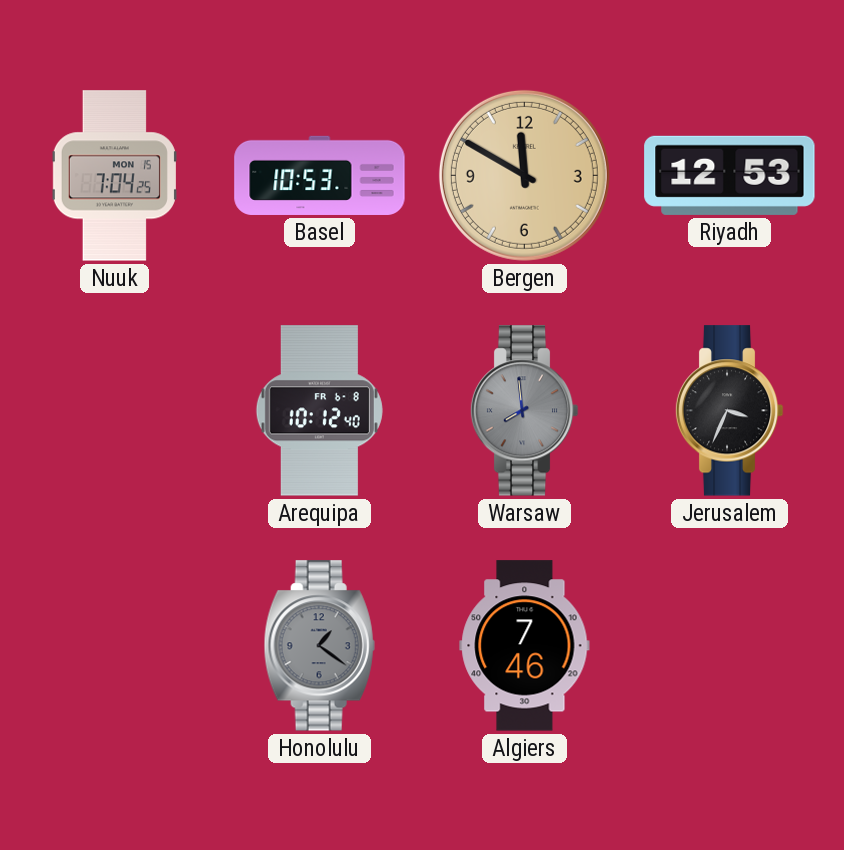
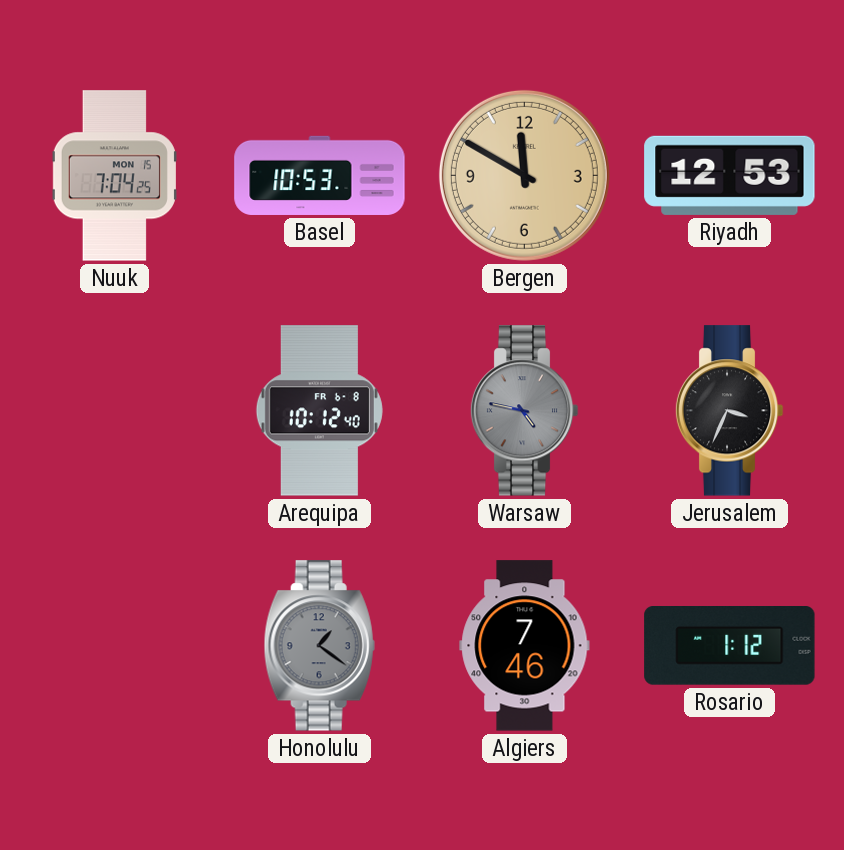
Warsaw: 7:59 -> 4:47
Rosario: none -> 1:12
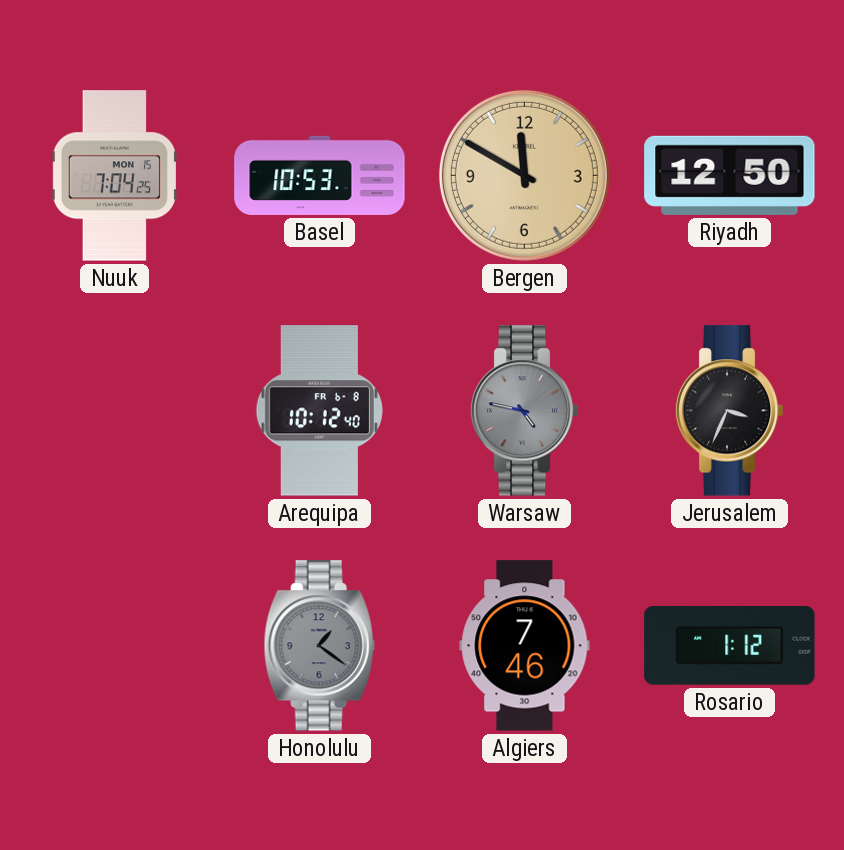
Riyadh: 12:53 -> 12:50
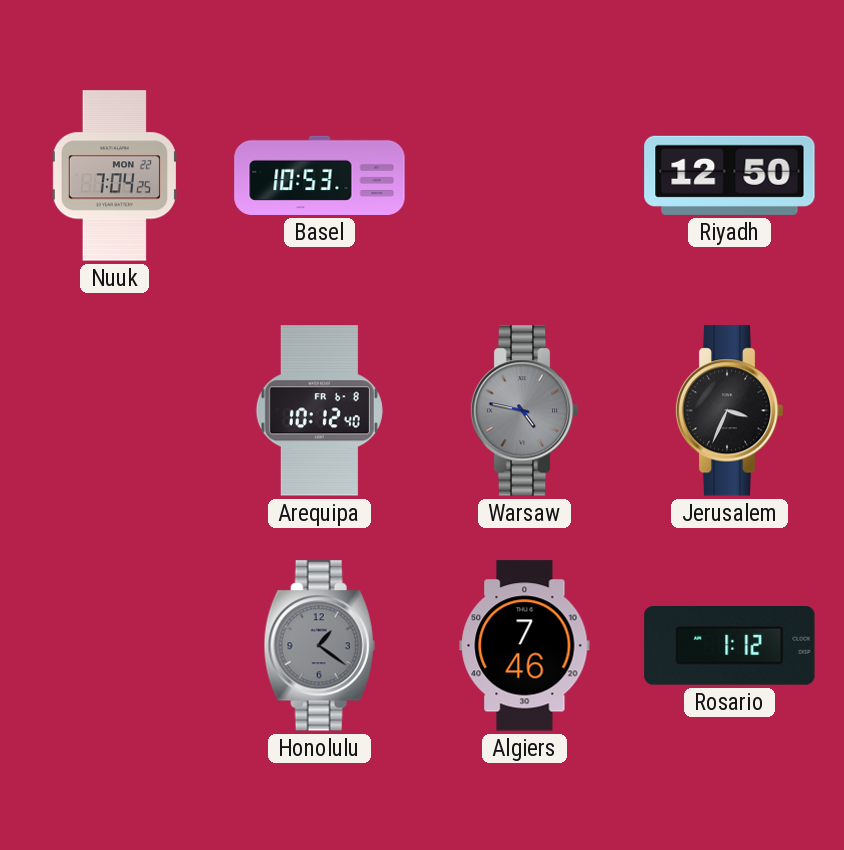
Nuuk date: MON 15 -> MON 22
Bergen: 11:50 -> none
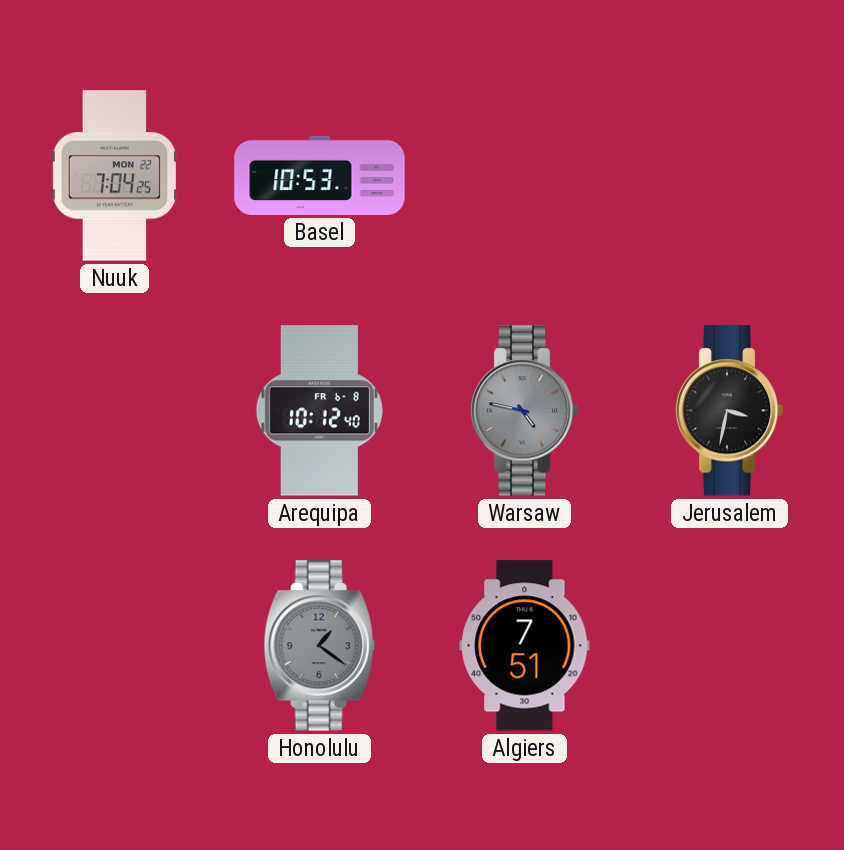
Riyadh: 12:50 -> none
Jerusalem: 3:34 -> 3:32
Algiers: 7:46 -> 7:51
Rosario: 1:12 -> none
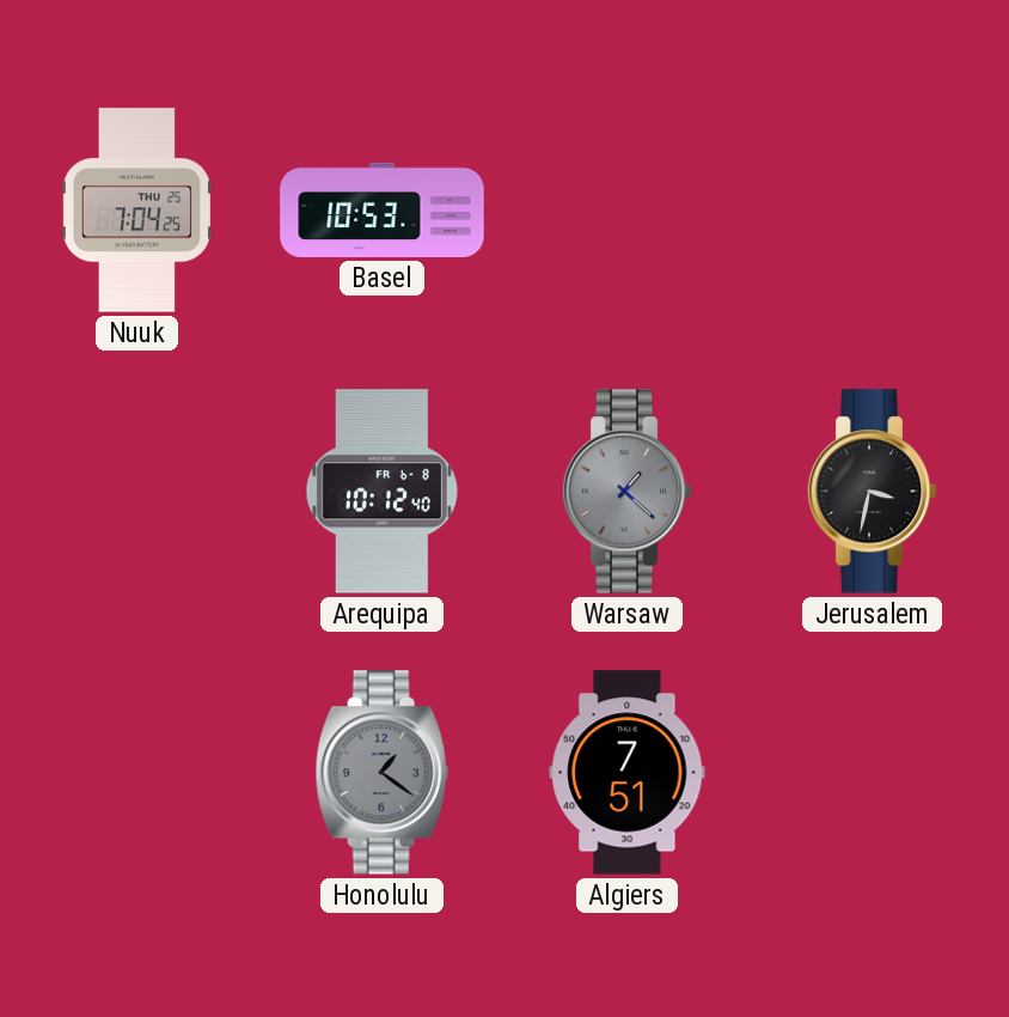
Nuuk date: MON 22 -> THU 25
Warsaw: 4:47 -> 1:22
